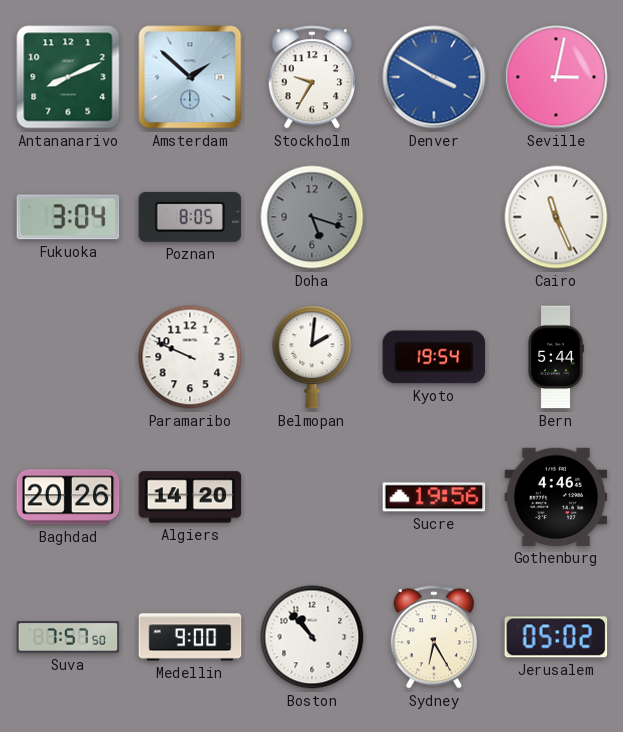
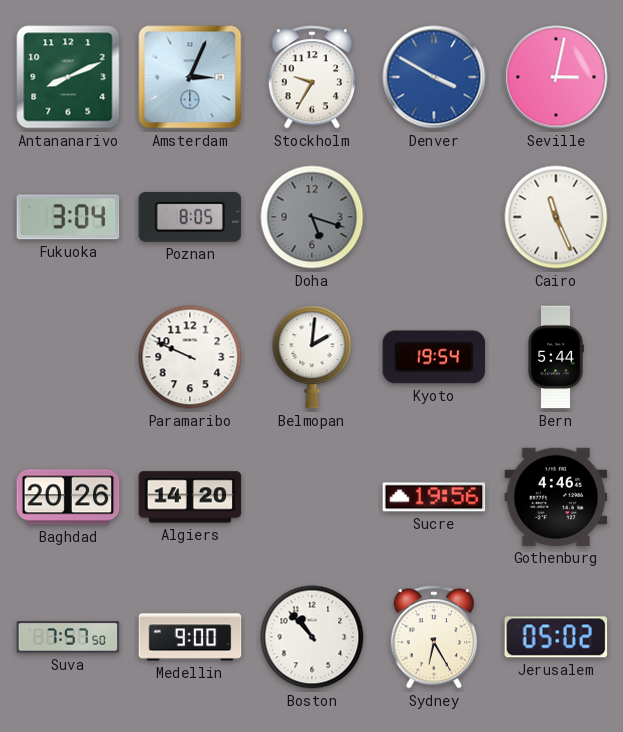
Amsterdam: 1:52 -> 3:04
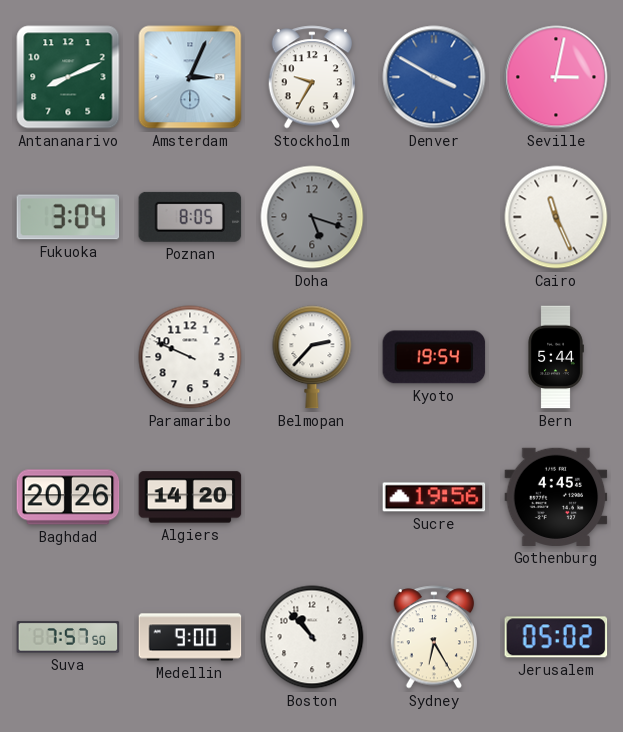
Belmopan: 2:01 -> 2:37
Gothenburg: 4:46 -> 4:45
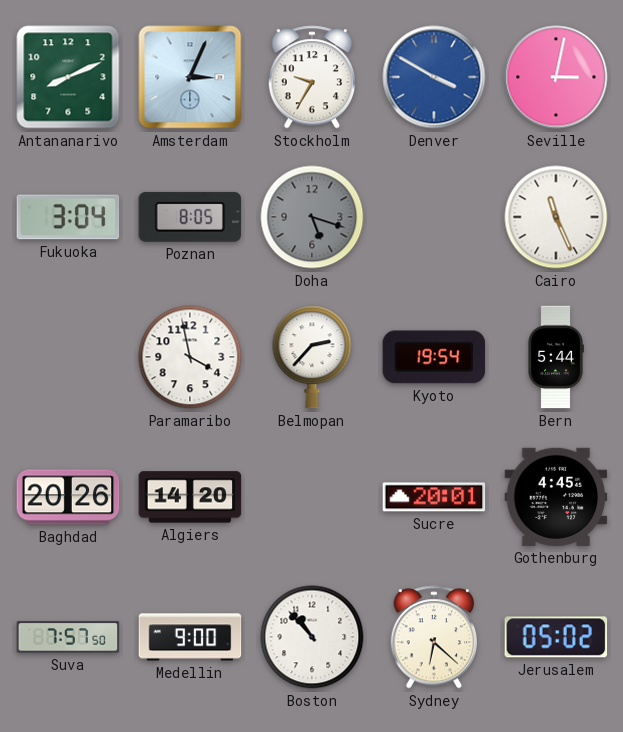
Paramaribo: 9:49 -> 3:58
Sucre: 19:56 -> 20:01
Sydney: 6:25 -> 6:22
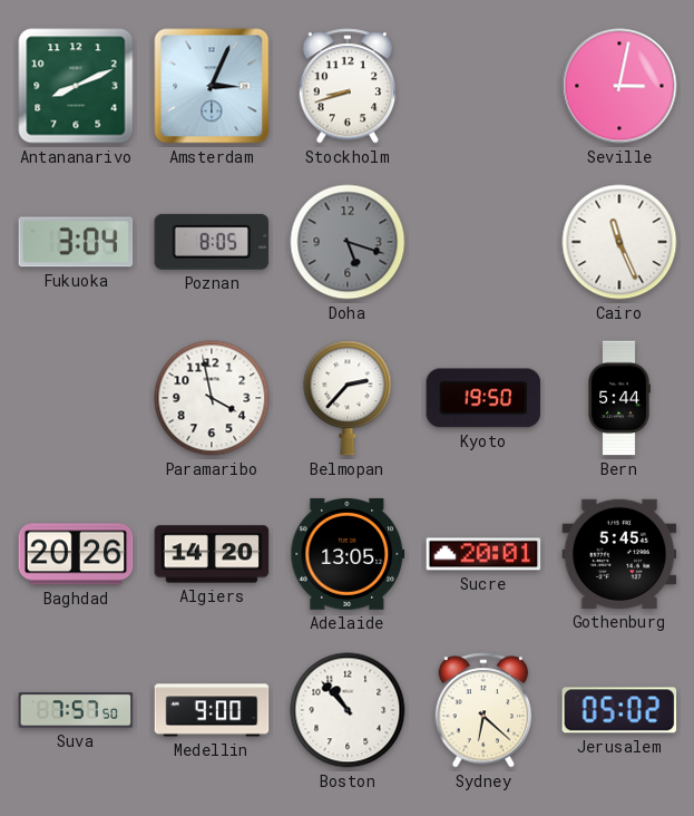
Stockholm: 9:35 -> 8:42
Denver: 3:50 -> none
Kyoto: 19:54 -> 19:50
Adelaide: none -> 13:05
Gothenburg: 4:45 -> 5:45
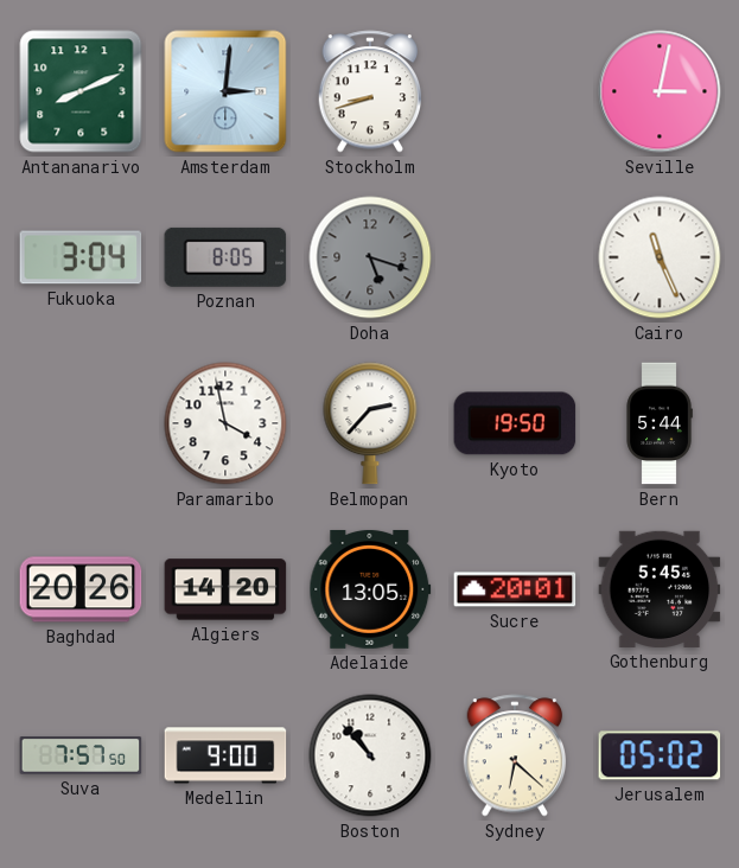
Amsterdam: 3:04 -> 3:01
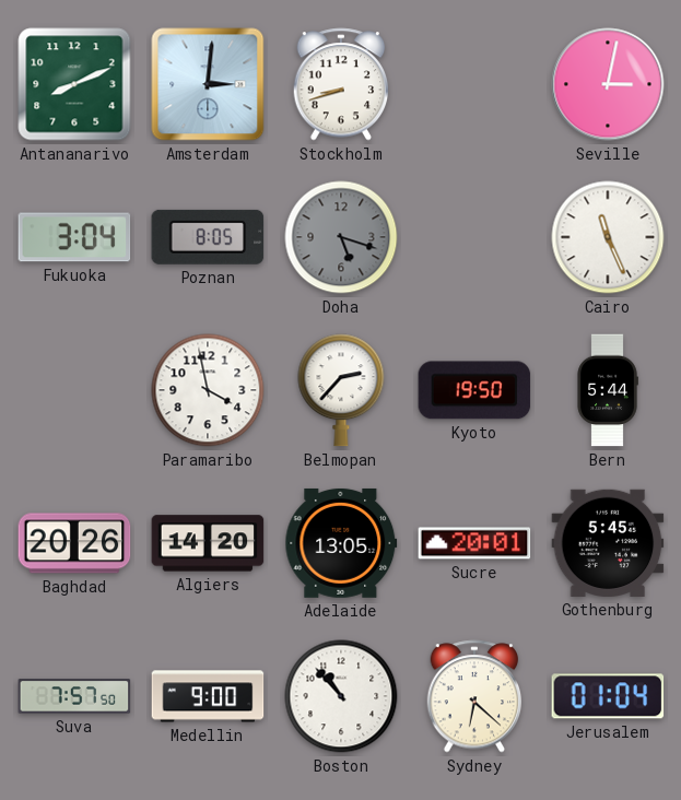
Jerusalem: 05:02 -> 01:04
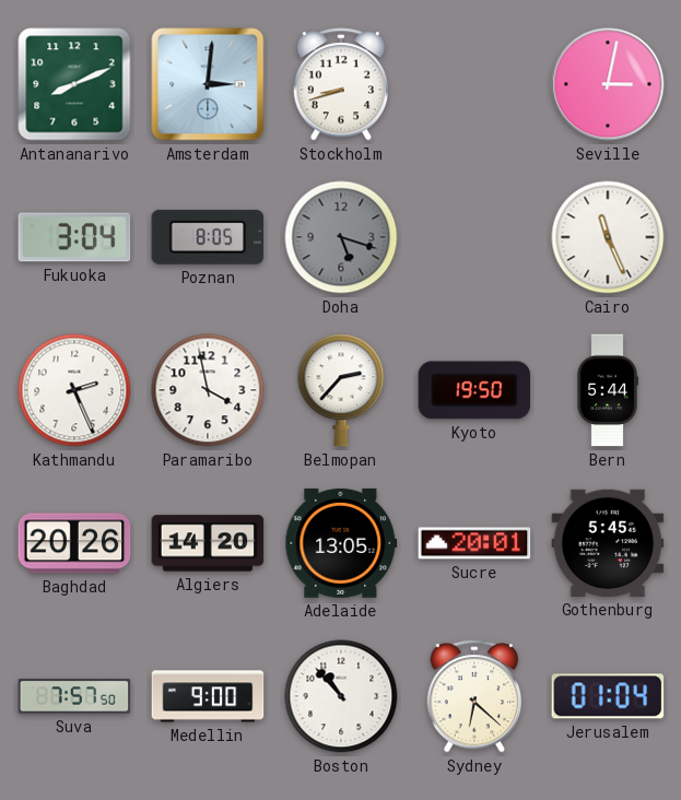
Kathmandu: none -> 2:26
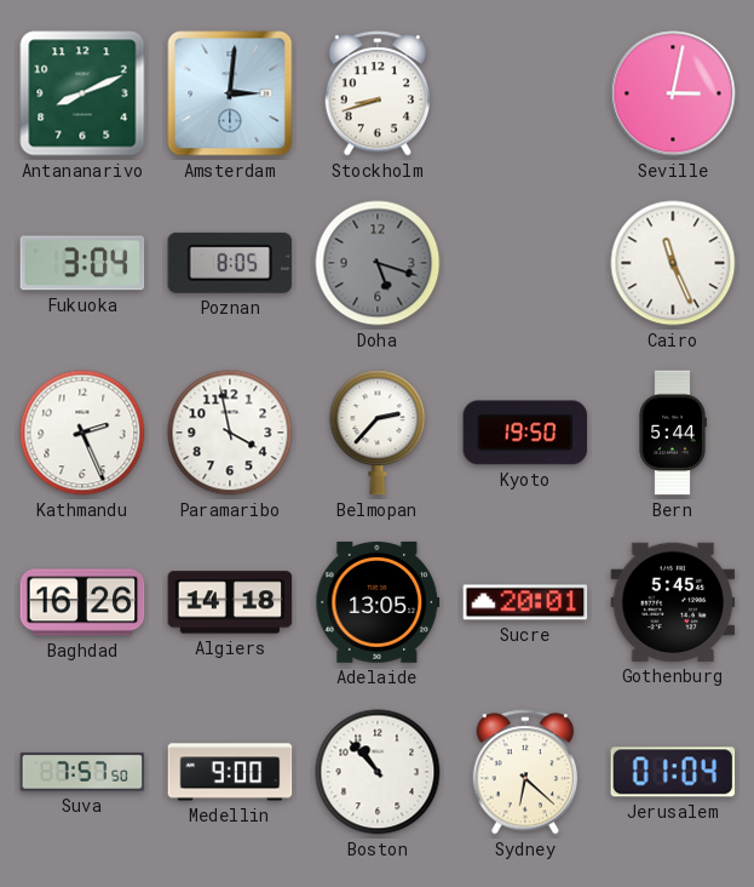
Baghdad: 20:26 -> 16:26
Algiers: 14:20 -> 14:18
